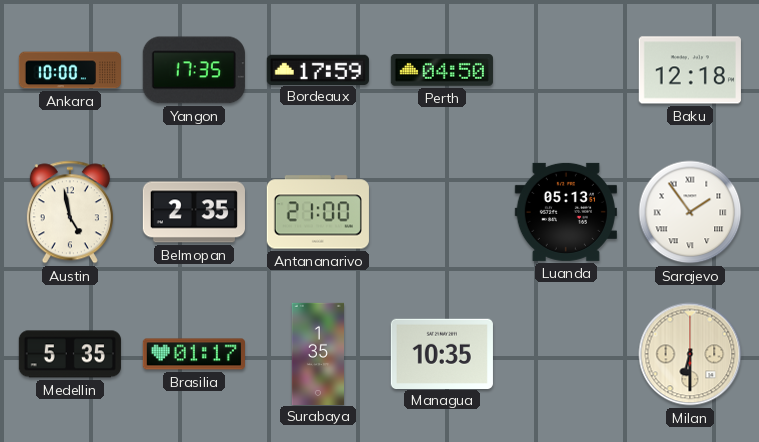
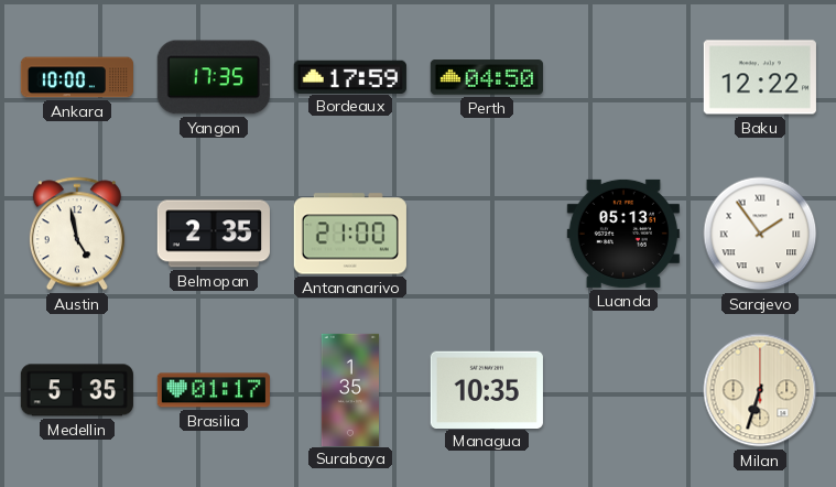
Baku: 12:18 -> 12:22
Milan: 6:30 -> 6:33
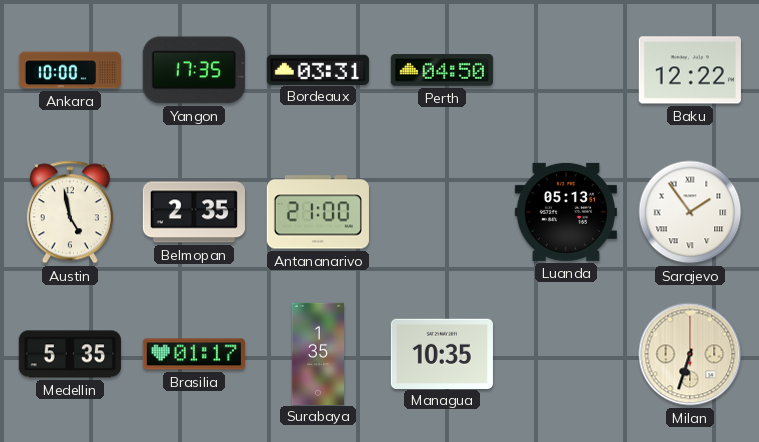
Bordeaux: 17:59 -> 03:31
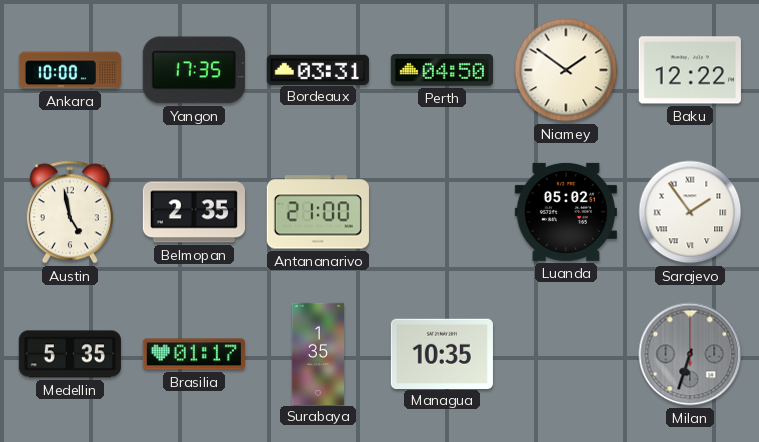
Niamey: none -> 1:51
Luanda: 05:13 -> 05:02
Milan dial: cream -> grey
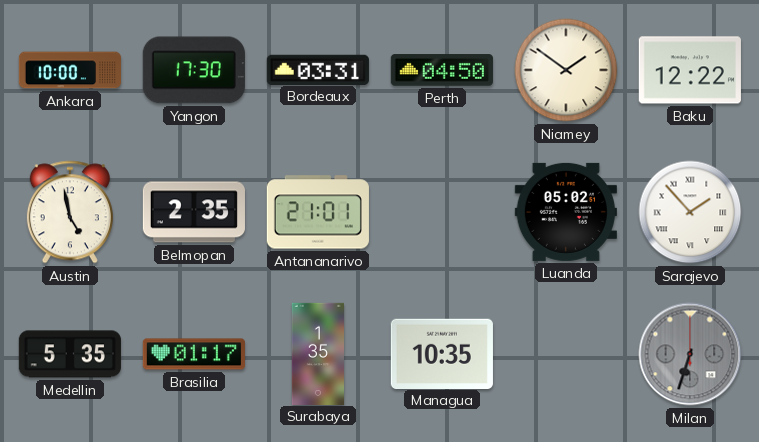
Yangon: 17:35 -> 17:30
Antananarivo: 21:00 -> 21:01
Sarajevo: 1:54 -> 1:53
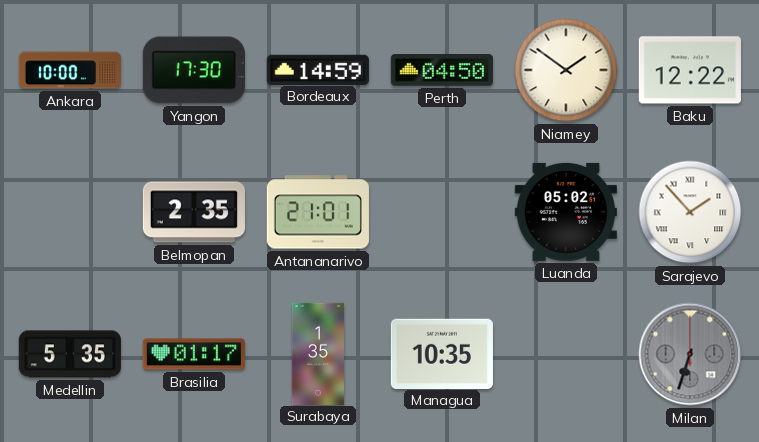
Bordeaux: 03:31 -> 14:59
Austin: 4:58 -> none
